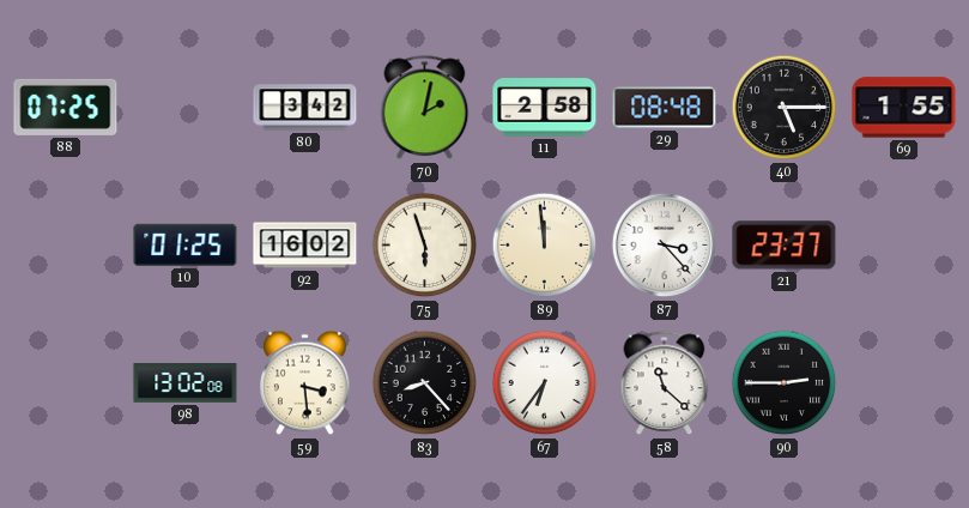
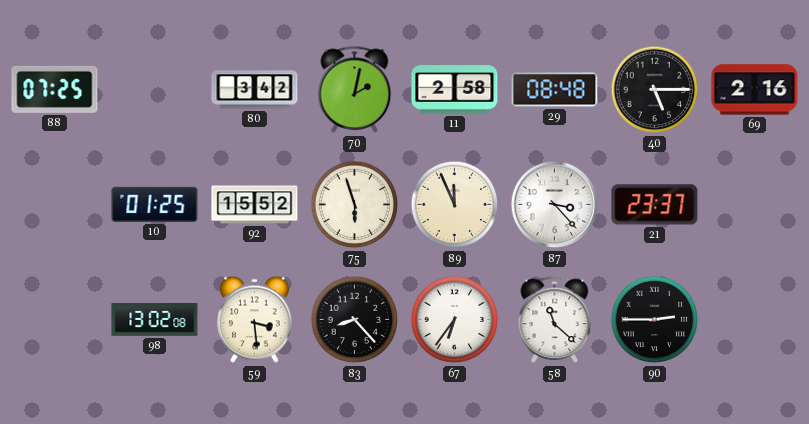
69: 1:55 -> 2:16
92: 16:02 -> 15:52
89: 11:59 -> 11:56
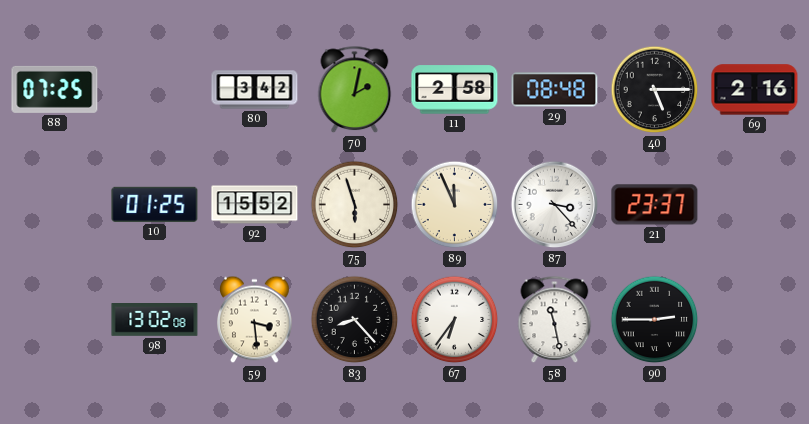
58: 11:22 -> 11:28
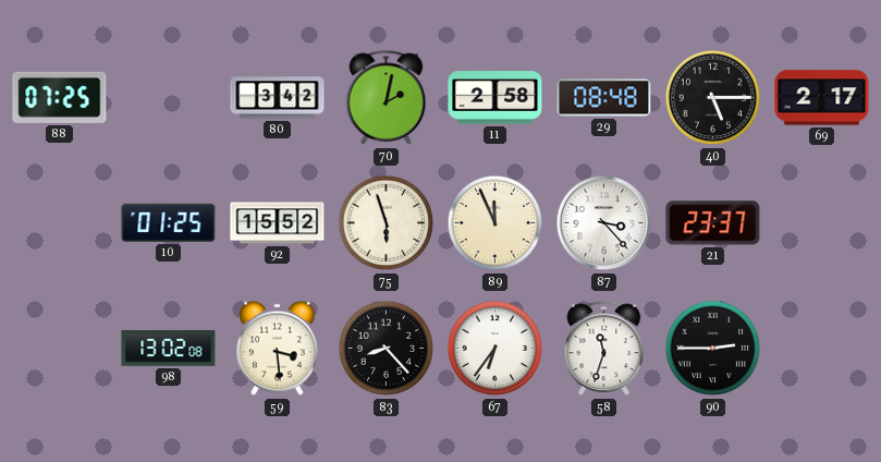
69: 2:16 -> 2:17
58: 11:28 -> 11:33
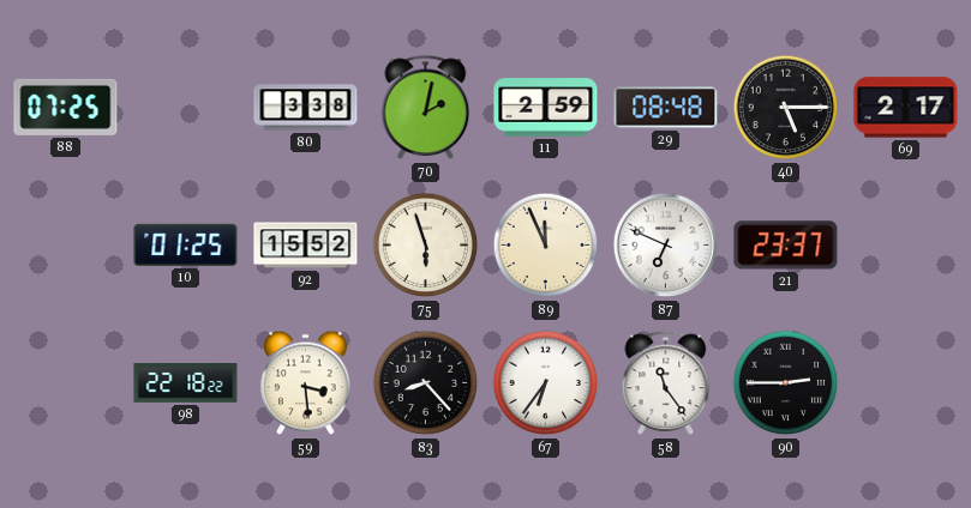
80: 3:42 -> 3:38
11: 2:58 -> 2:59
87: 3:23 -> 6:49
98: 13:02 -> 22:18
58: 11:33 -> 11:24
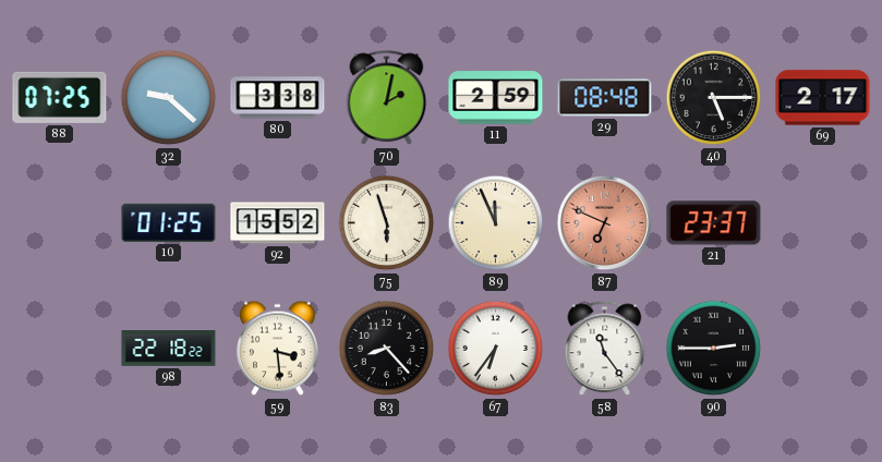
32: none -> 9:22
87 dial: white -> salmon
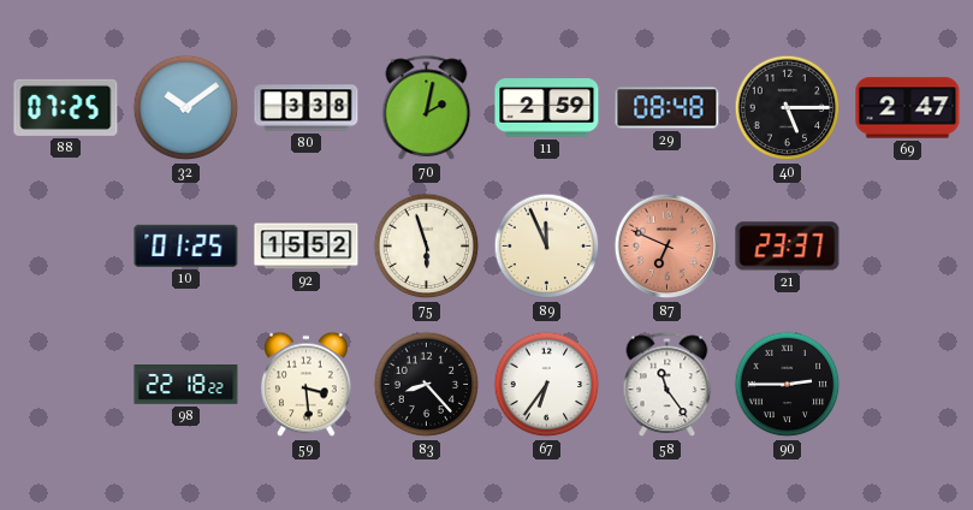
32: 9:22 -> 10:09
69: 2:17 -> 2:47
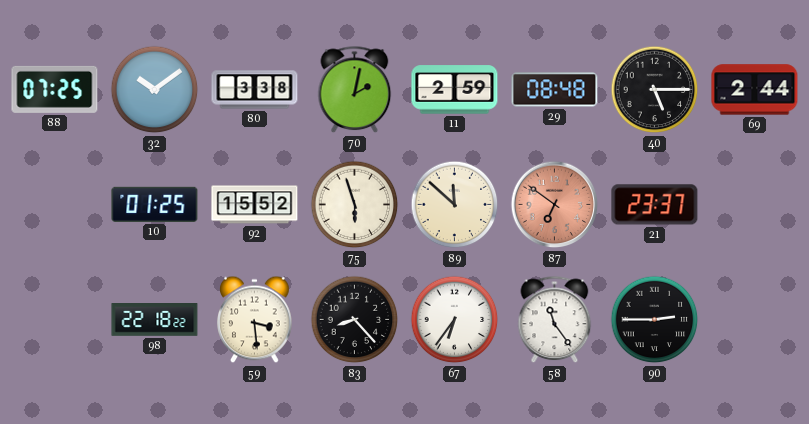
69: 2:47 -> 2:44
89: 11:56 -> 11:52
87: 6:49 -> 6:51
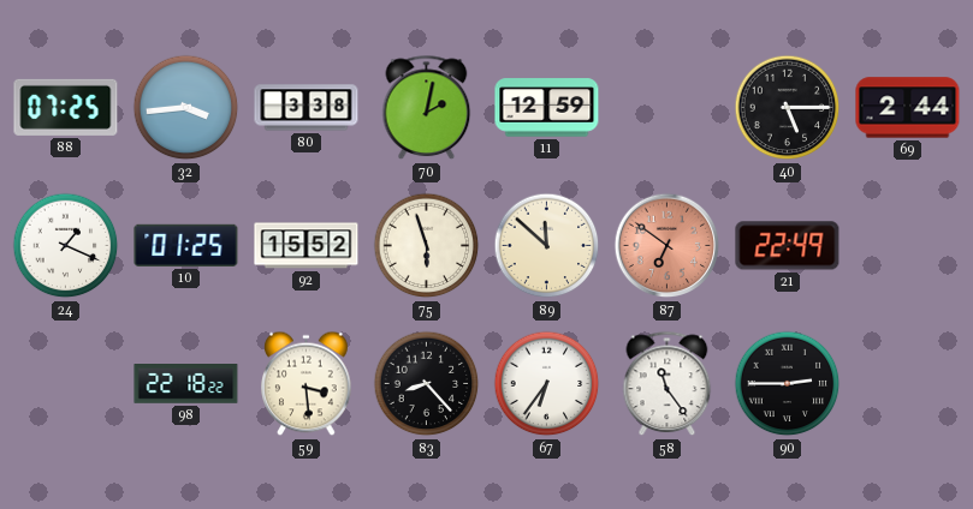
32: 10:09 -> 3:44
11: 2:59 -> 12:59
29: 08:48 -> none
24: none -> 1:19
21: 23:37 -> 22:49
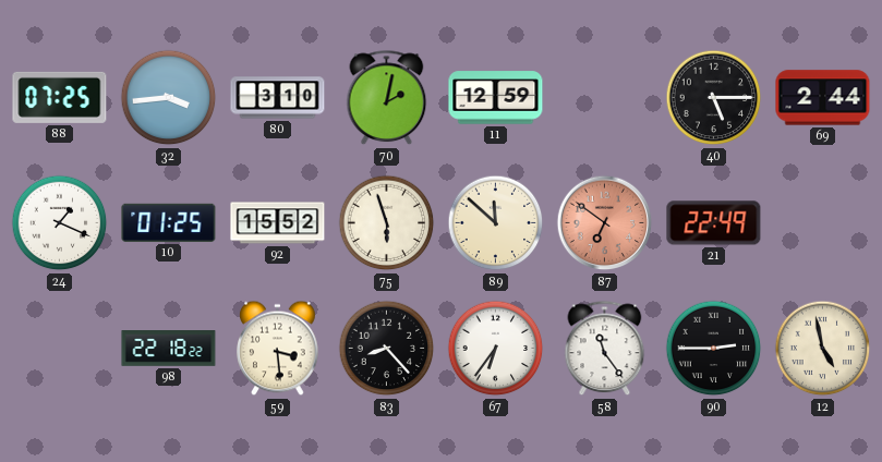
80: 3:38 -> 3:10
12: none -> 4:58
